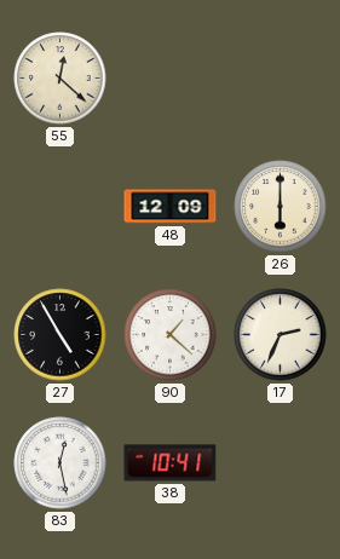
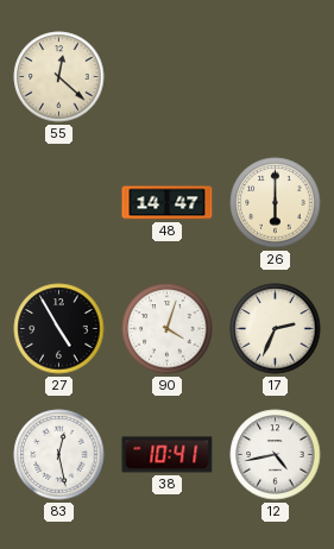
48: 12:09 -> 14:47
90: 1:22 -> 4:03
12: none -> 4:43
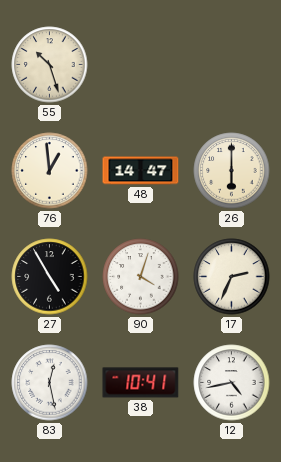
55: 12:22 -> 10:27
76: none -> 12:59
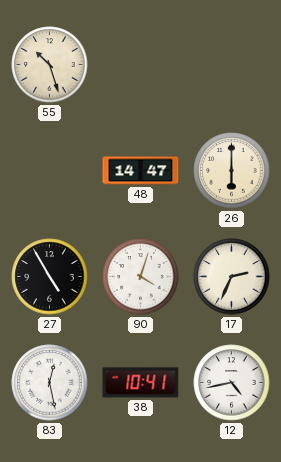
76: 12:59 -> none
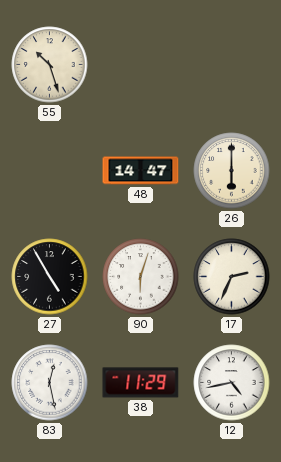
90: 4:03 -> 6:03
38: 10:41 -> 11:29
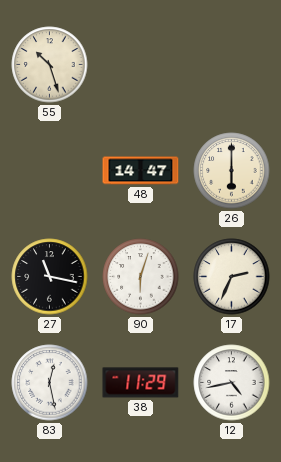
27: 4:55 -> 11:17
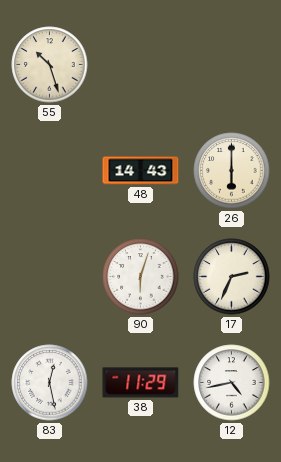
48: 14:47 -> 14:43
27: 11:17 -> none
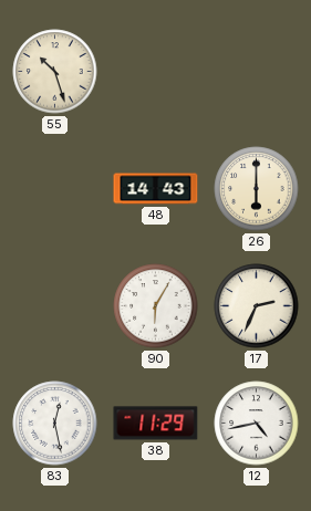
90: 6:03 -> 6:05
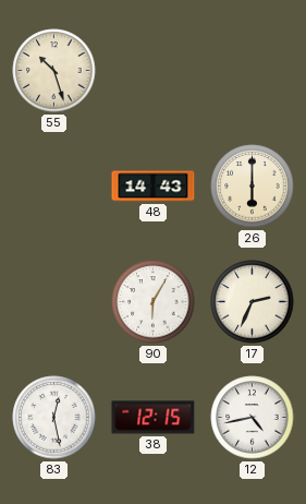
38: 11:29 -> 12:15
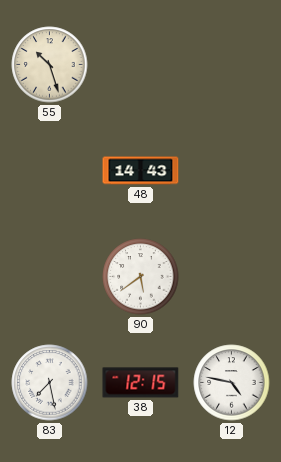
26: 6:00 -> none
90: 6:05 -> 5:39
17: 2:34 -> none
83: 12:28 -> 7:28
12: 4:43 -> 4:47
